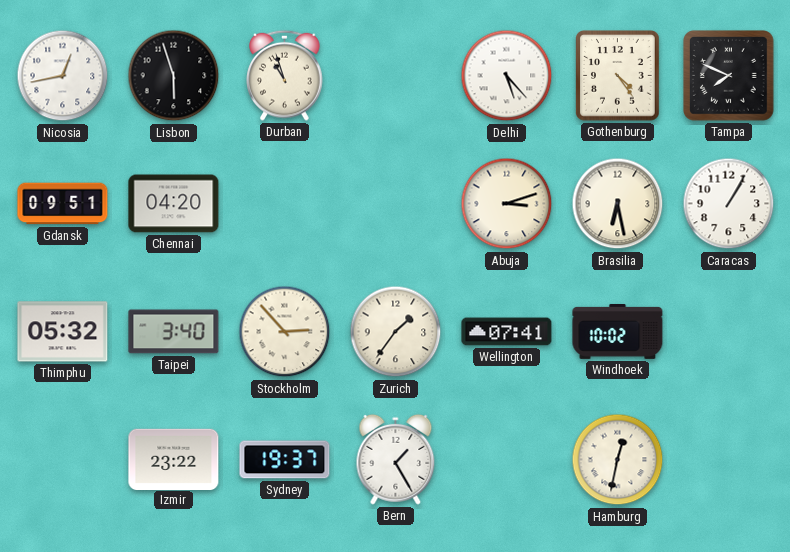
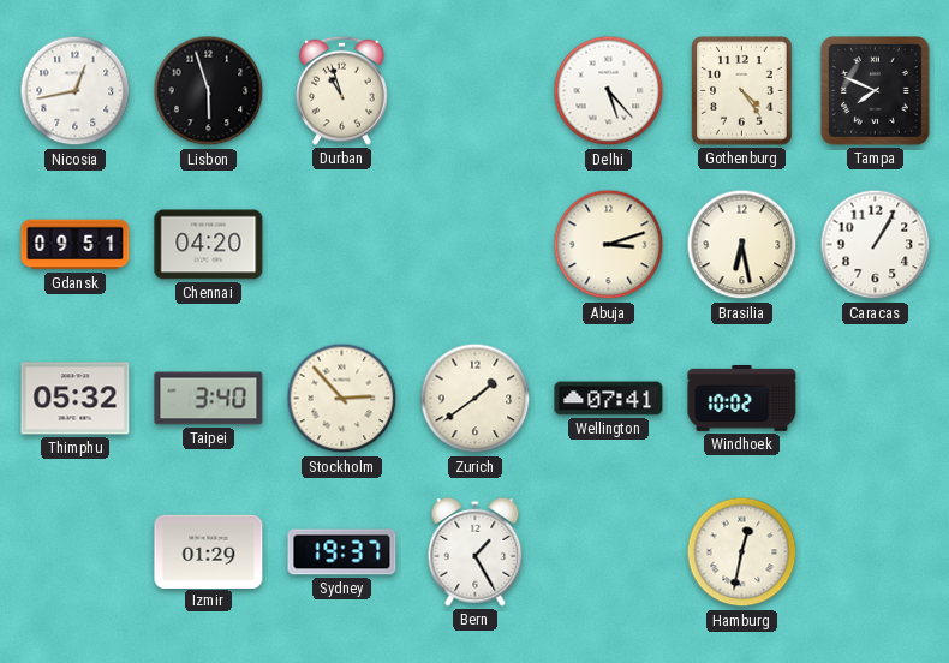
Zurich: 1:36 -> 1:39
Izmir: 23:22 -> 01:29
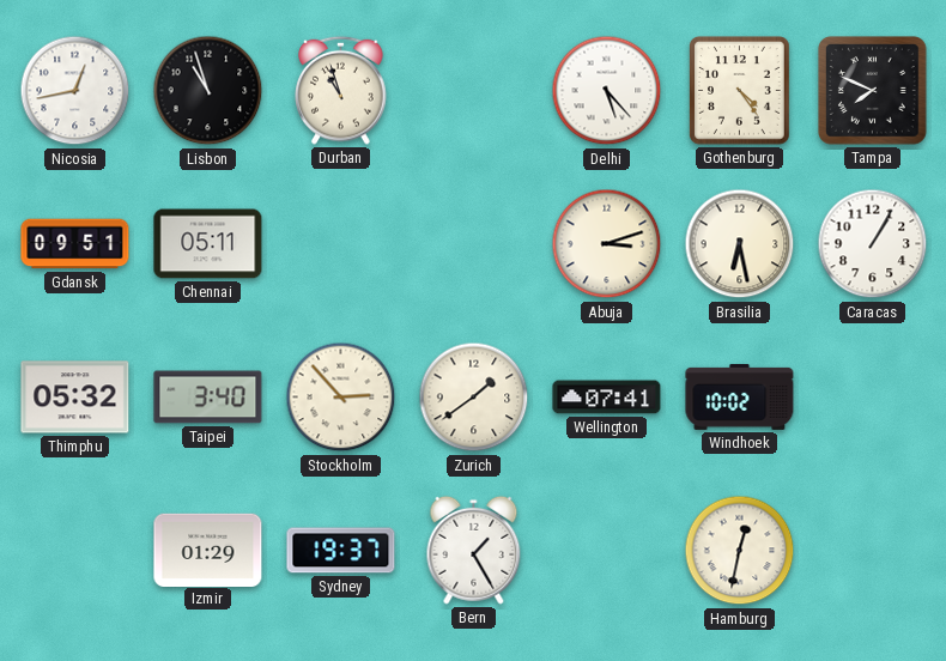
Lisbon: 5:57 -> 10:57
Chennai: 04:20 -> 05:11
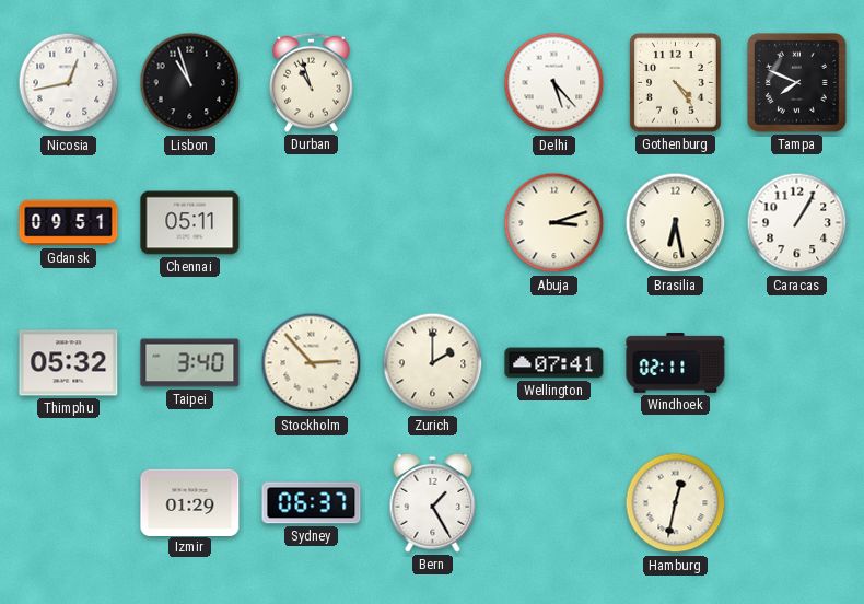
Zurich: 1:39 -> 2:00
Windhoek: 10:02 -> 02:11
Sydney: 19:37 -> 06:37
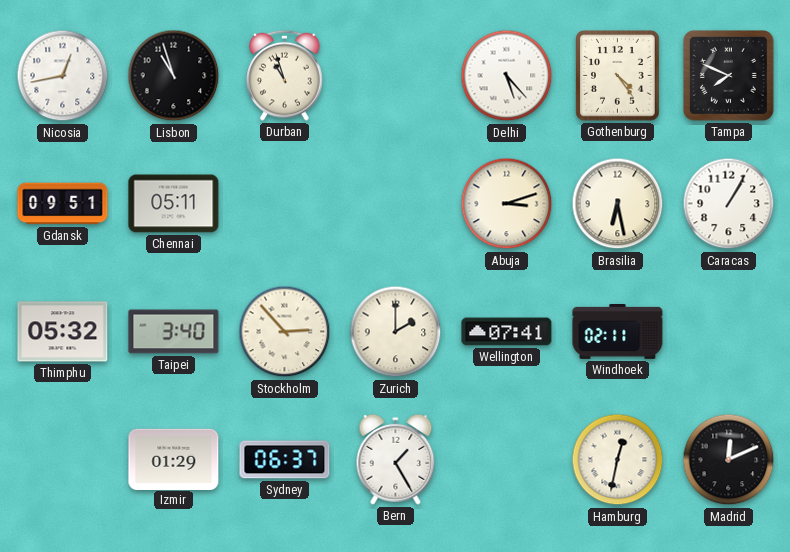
Madrid: none -> 12:11
